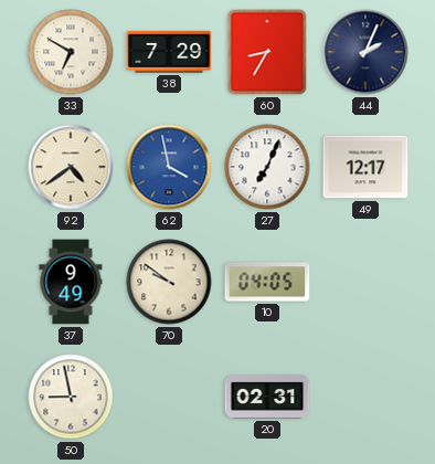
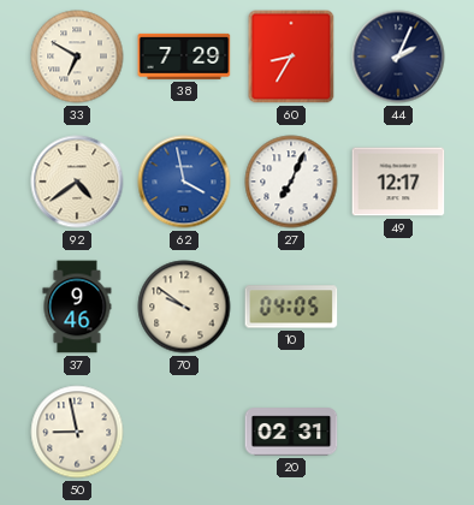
37: 9:49 -> 9:46
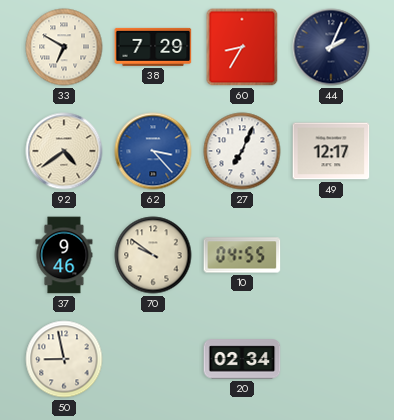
62: 3:58 -> 3:23
10: 04:05 -> 04:55
20: 02:31 -> 02:34
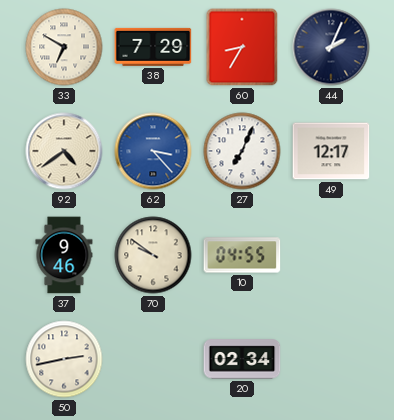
50: 8:58 -> 2:43
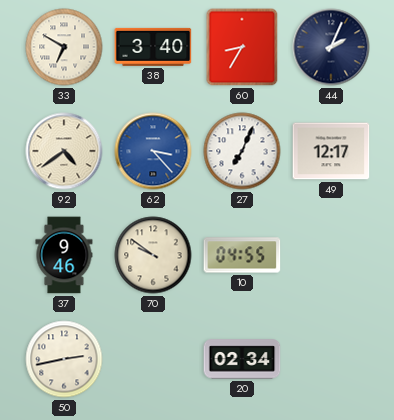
38: 7:29 -> 3:40
